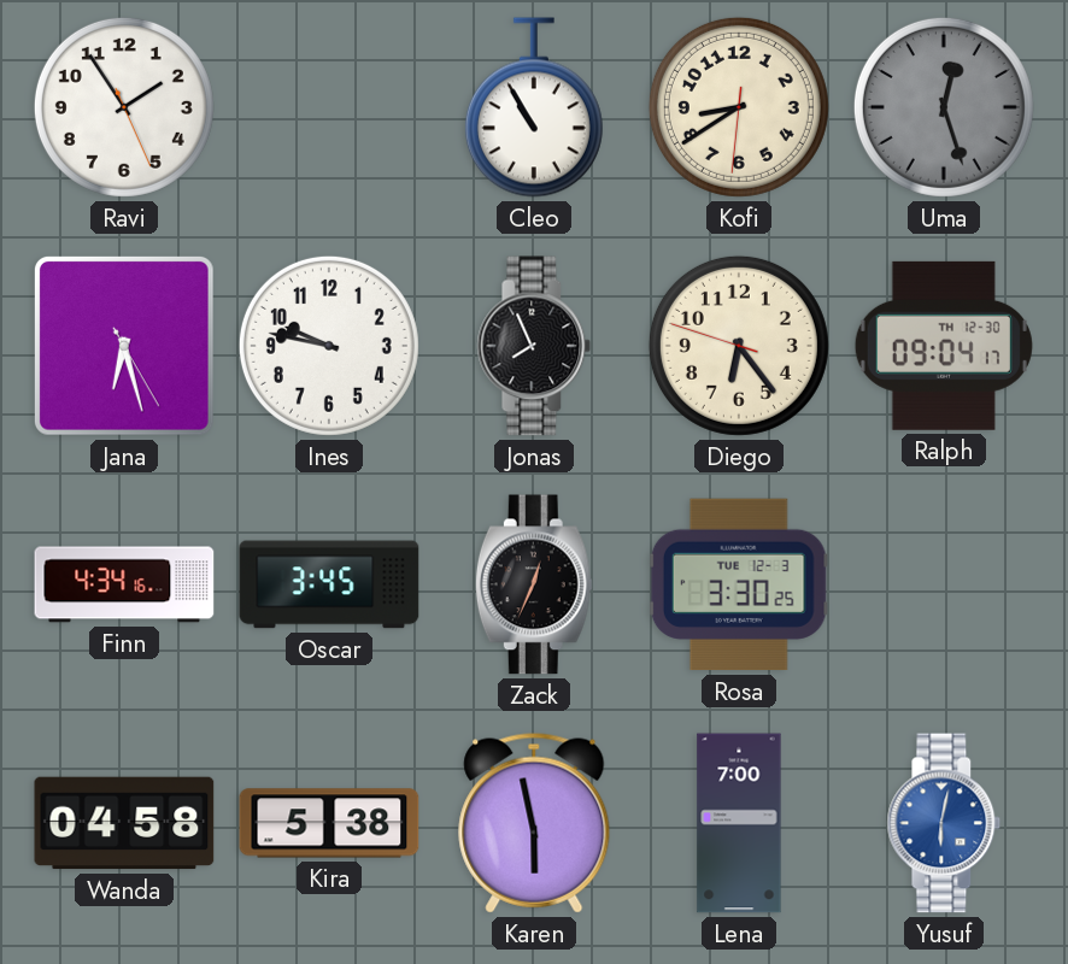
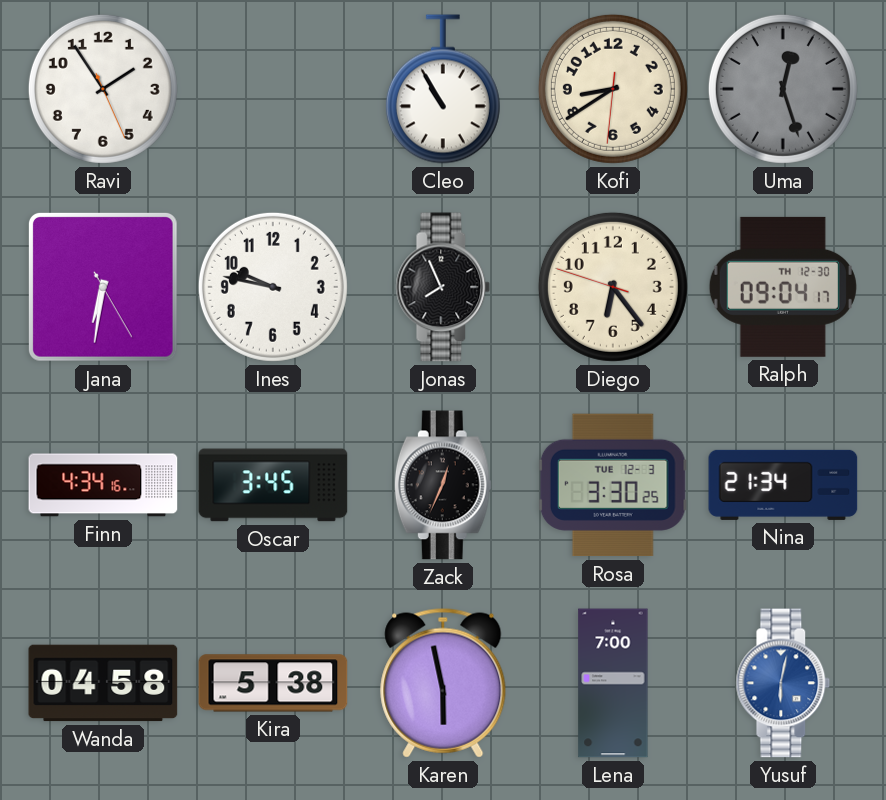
Jana: 6:27 -> 6:31
Nina: none -> 21:34
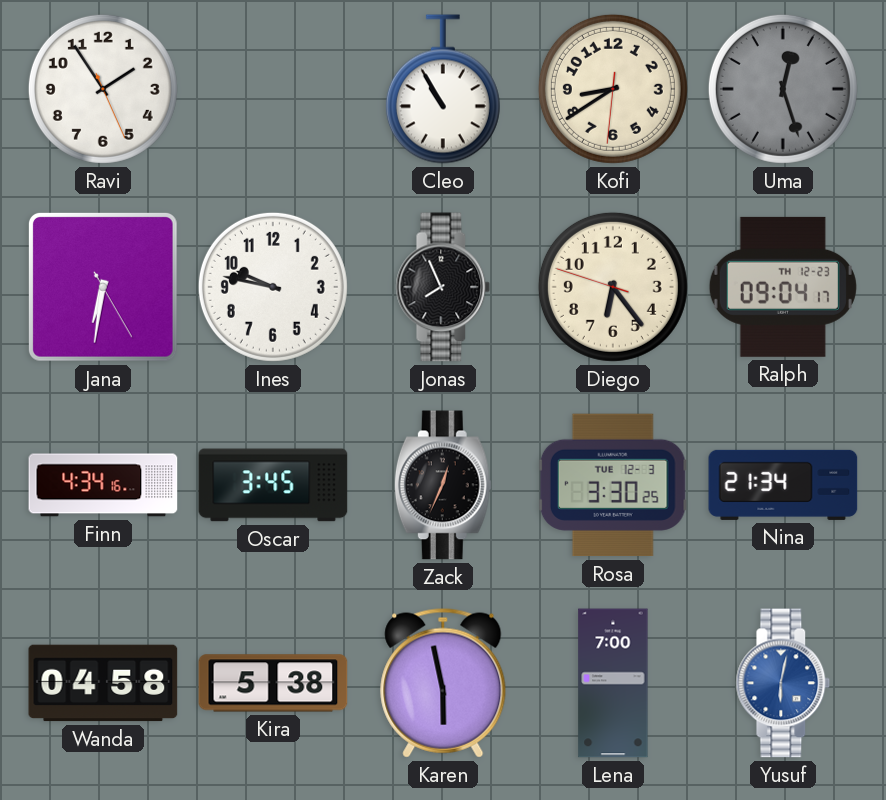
Ralph date: TH 12-30 -> TH 12-23
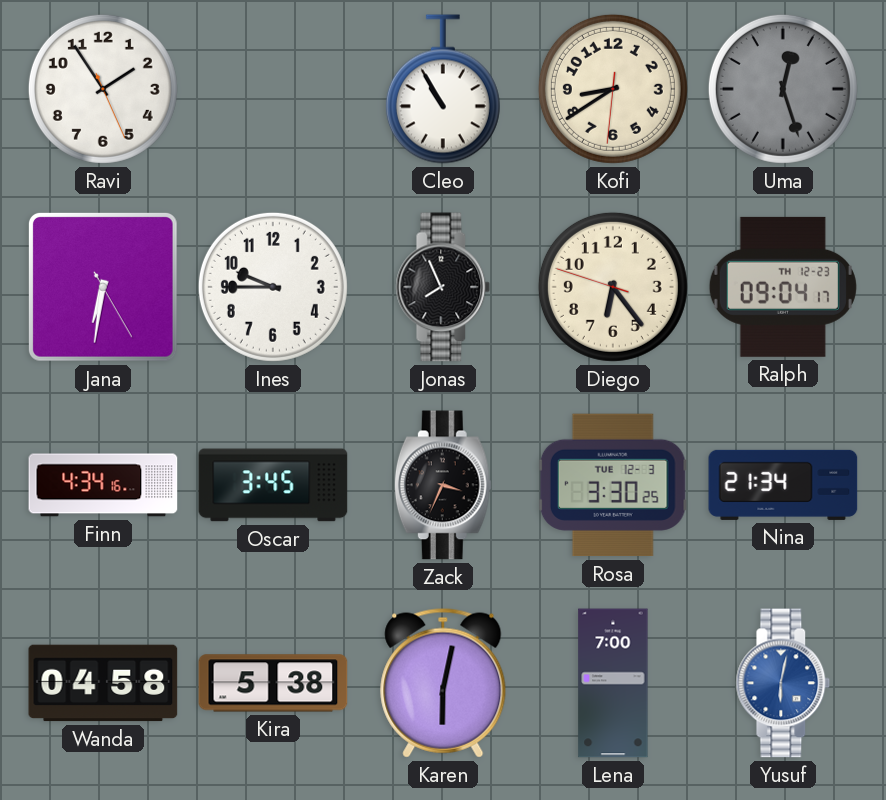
Ines: 9:47 -> 9:45
Zack: 12:34 -> 3:34
Karen: 5:58 -> 6:02
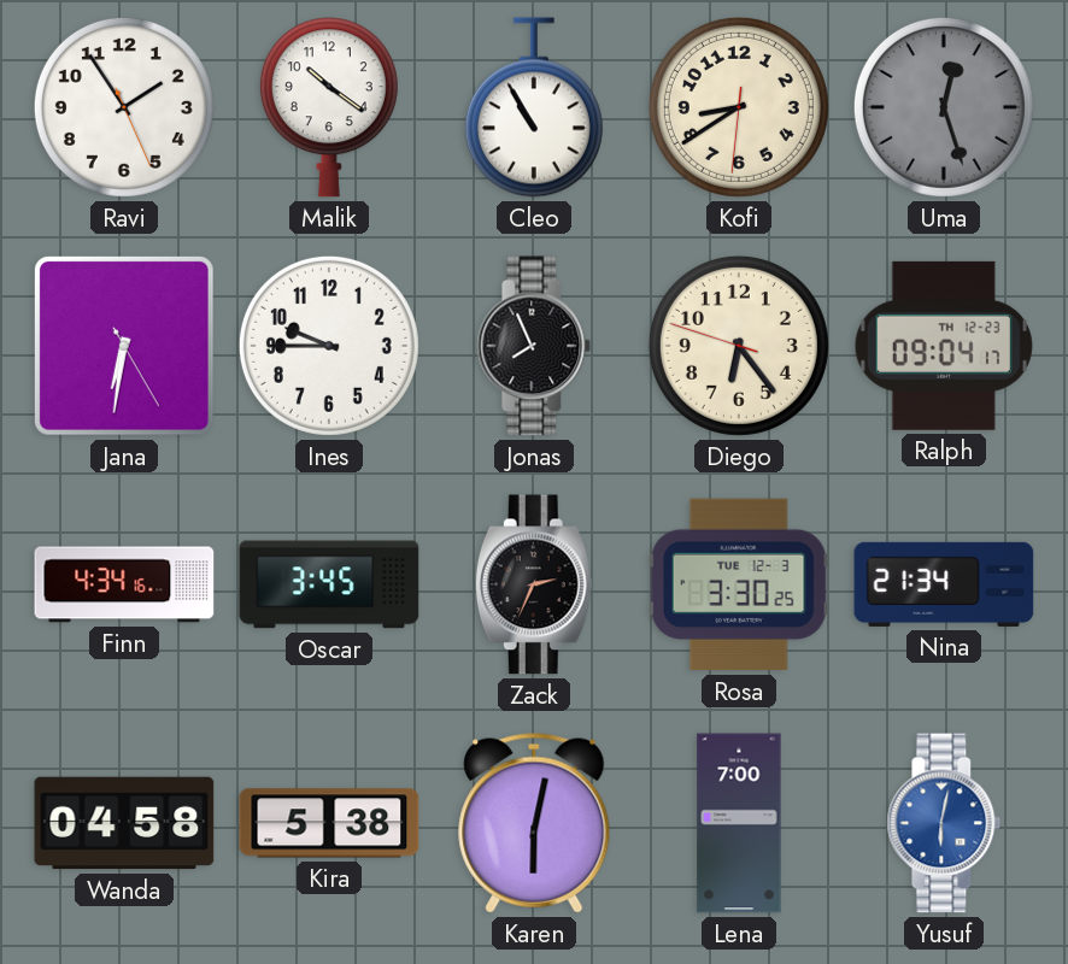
Malik: none -> 10:21
Zack: 3:34 -> 2:34
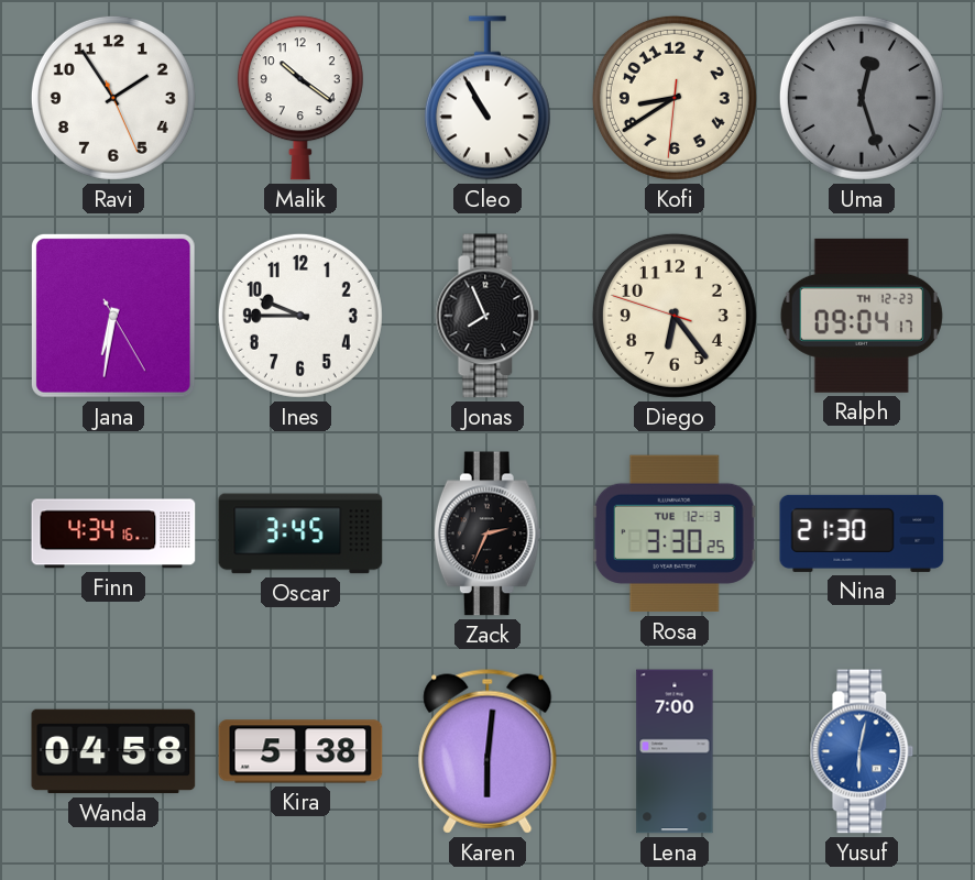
Nina: 21:34 -> 21:30
Karen: 6:02 -> 6:01
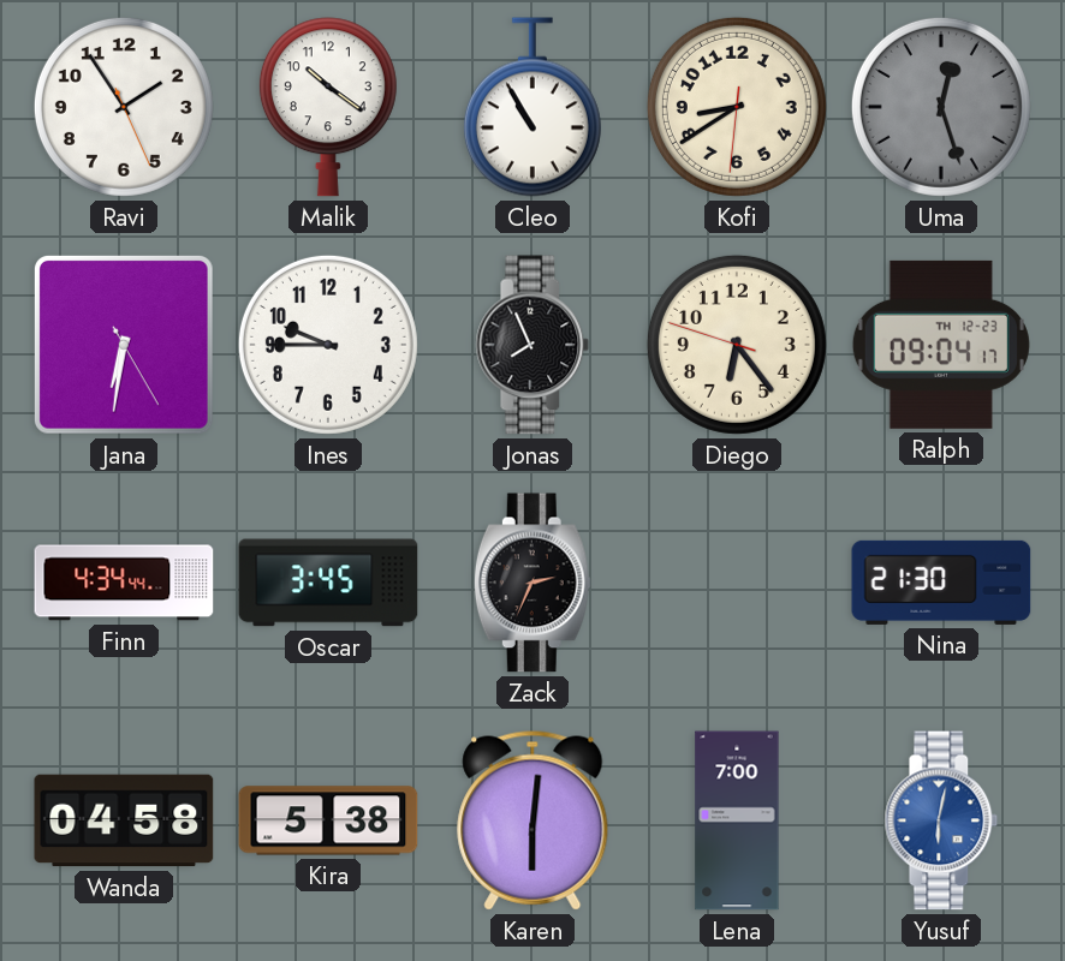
Finn: 4:34:16 -> 4:34:44
Rosa: 3:30 -> none
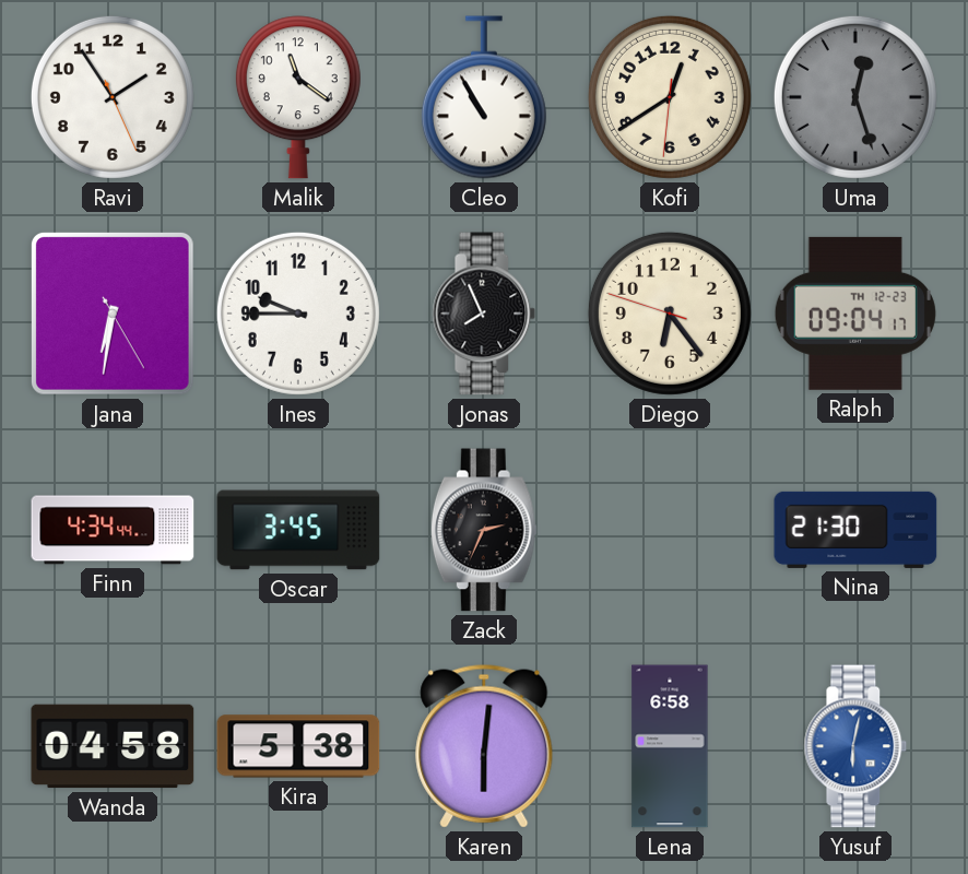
Malik: 10:21 -> 11:21
Kofi: 8:39 -> 12:39
Lena: 7:00 -> 6:58
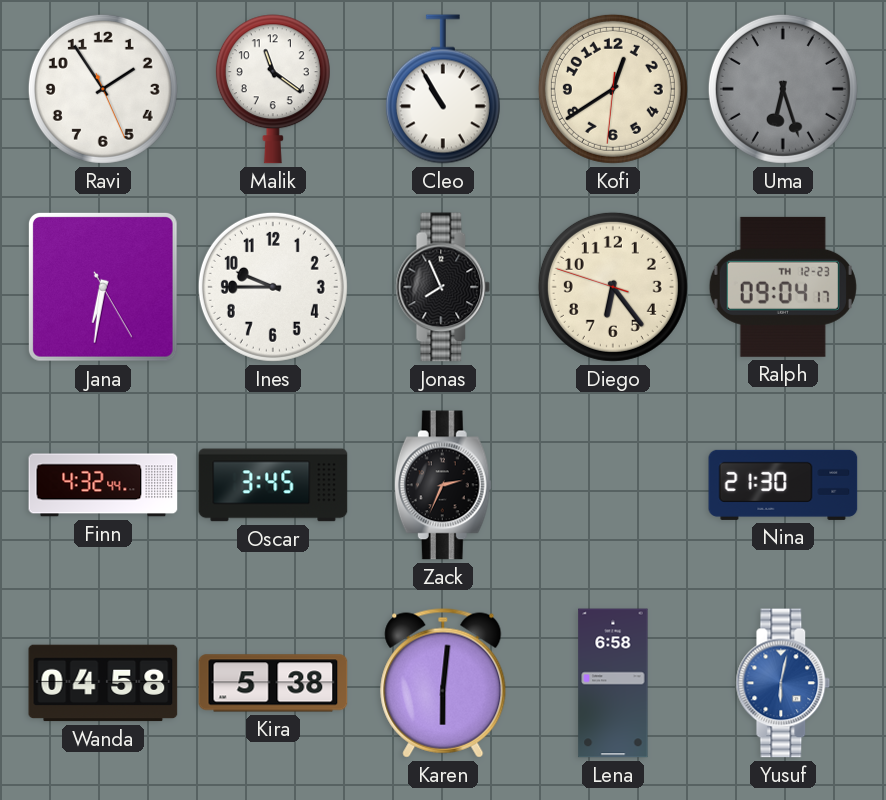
Uma: 12:27 -> 6:27
Finn: 4:34 -> 4:32
